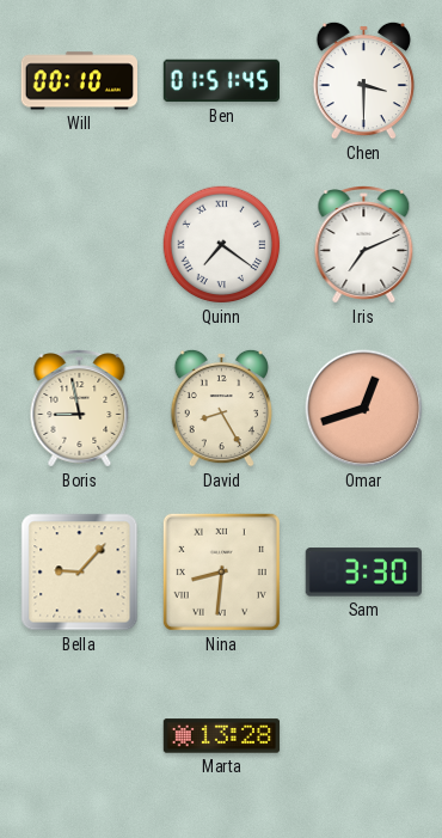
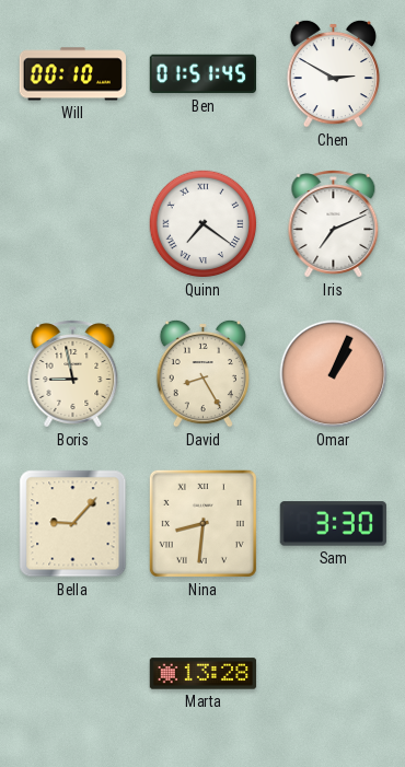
Chen: 3:30 -> 2:50
Omar: 12:42 -> 1:04
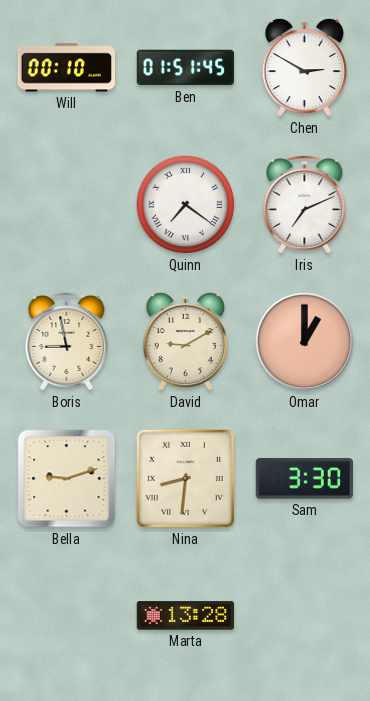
David: 8:25 -> 9:10
Omar: 1:04 -> 1:00
Bella: 9:07 -> 9:12
